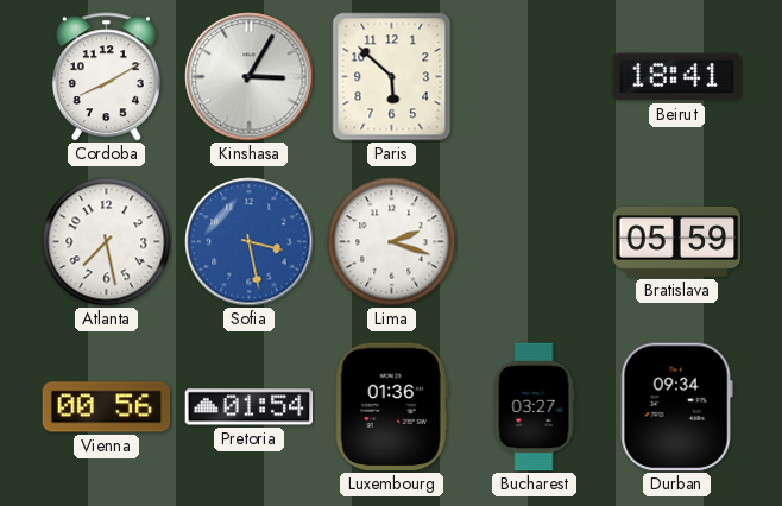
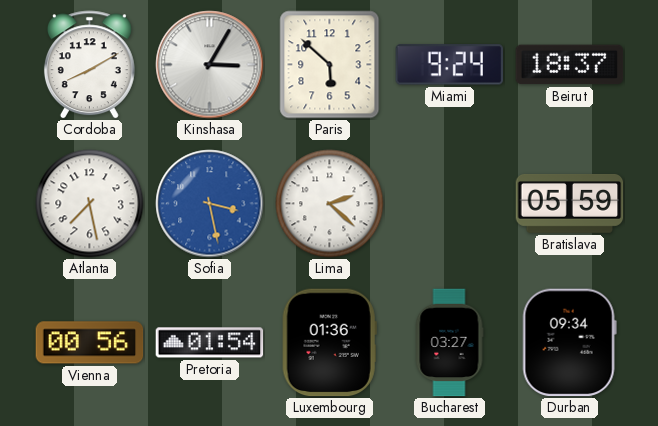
Miami: none -> 9:24
Beirut: 18:41 -> 18:37
Lima: 2:18 -> 2:22
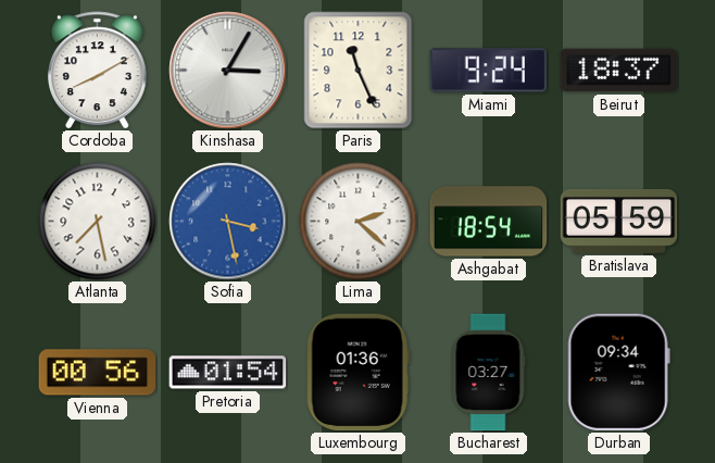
Paris: 5:52 -> 11:26
Ashgabat: none -> 18:54
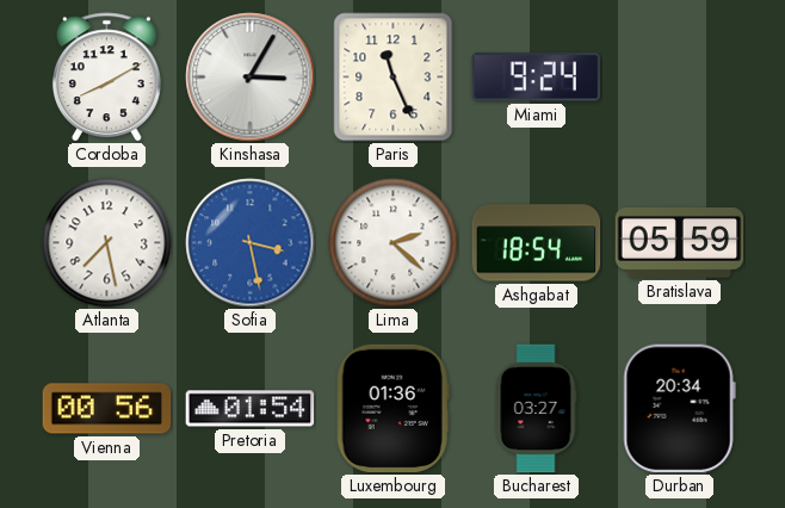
Beirut: 18:37 -> none
Durban: 09:34 -> 20:34
